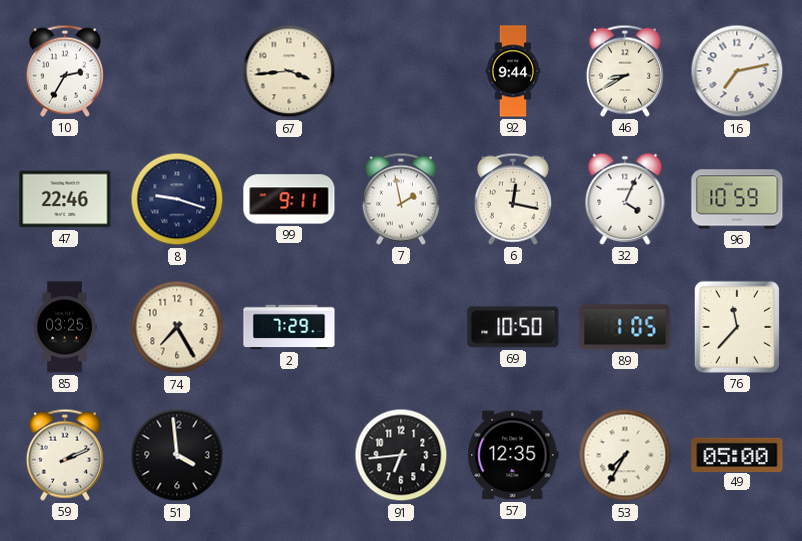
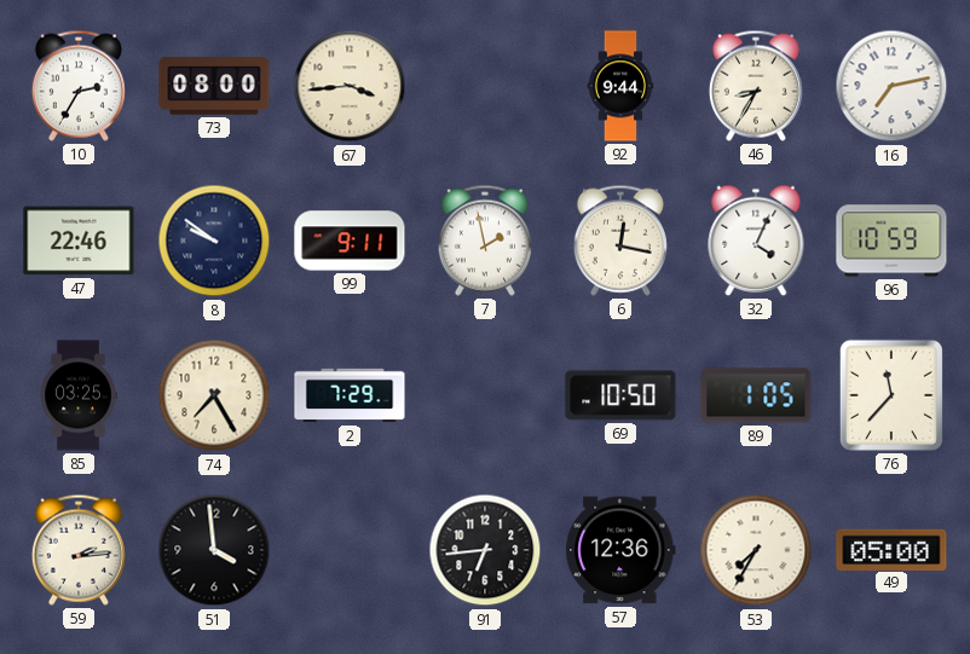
73: none -> 08:00
46: 8:40 -> 8:35
8: 9:18 -> 9:51
59: 2:11 -> 2:14
57: 12:35 -> 12:36
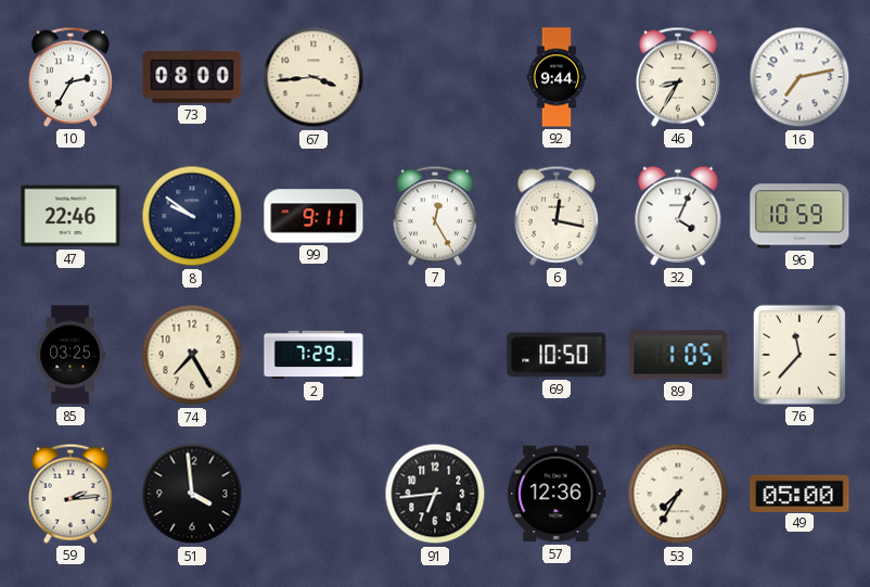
7: 1:58 -> 12:25
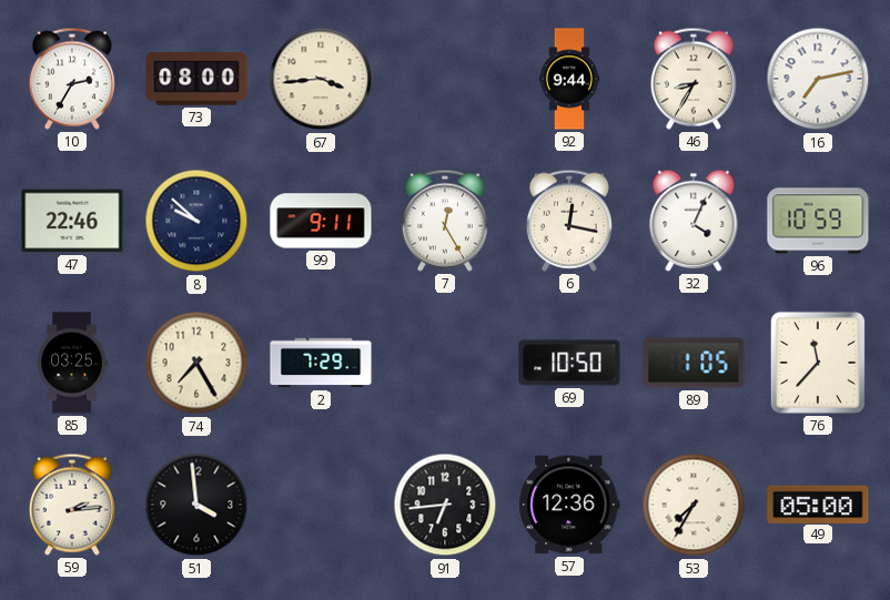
8: 9:51 -> 9:52
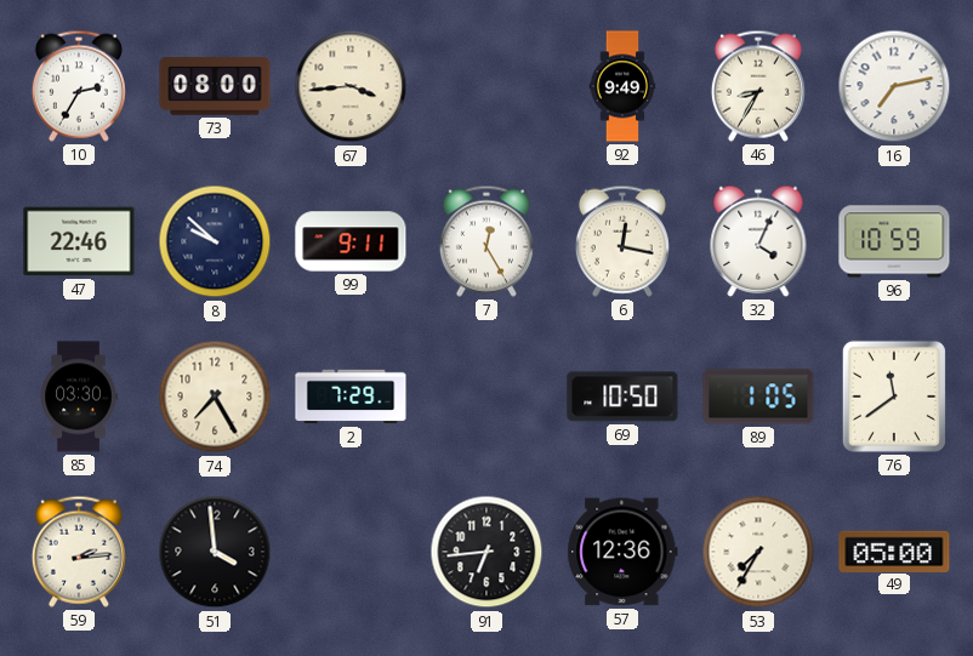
92: 9:44 -> 9:49
85: 03:25 -> 03:30
76: 11:37 -> 11:39
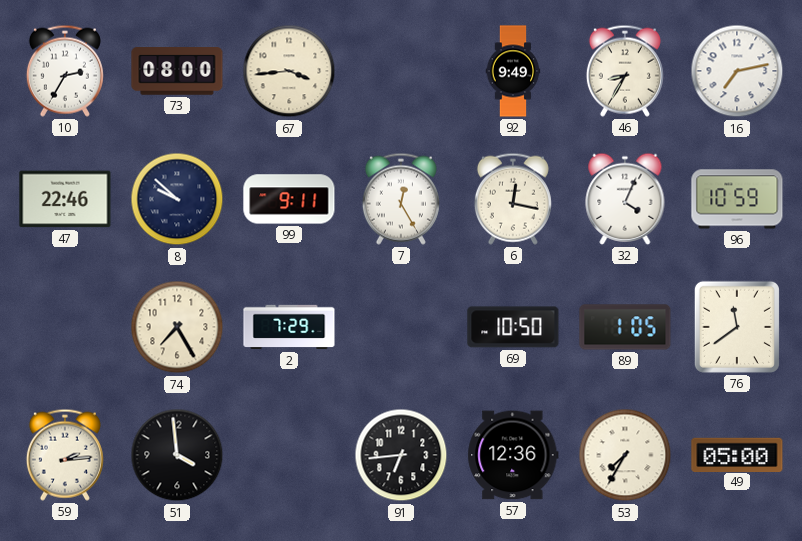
85: 03:30 -> none
